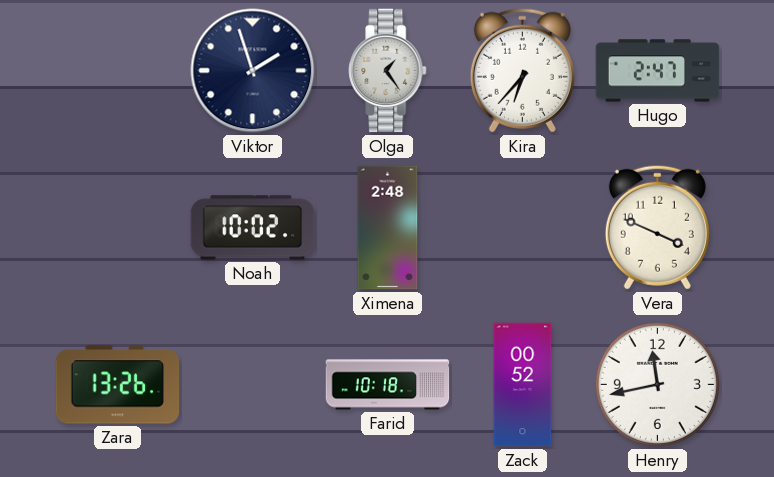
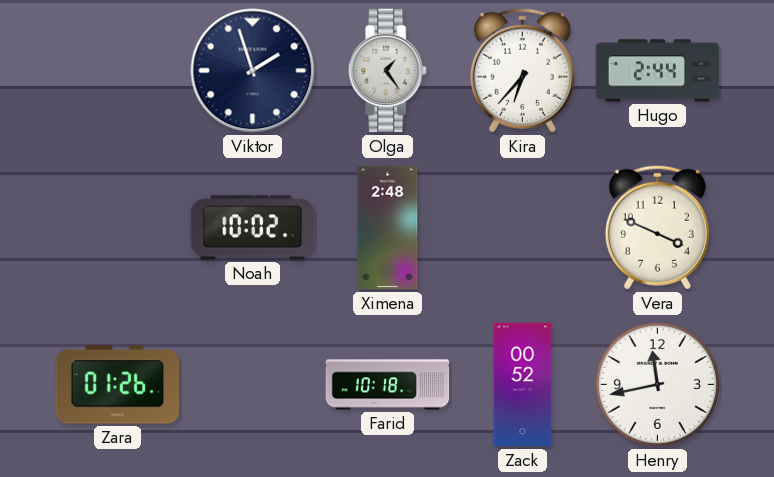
Hugo: 2:47 -> 2:44
Zara: 13:26 -> 01:26
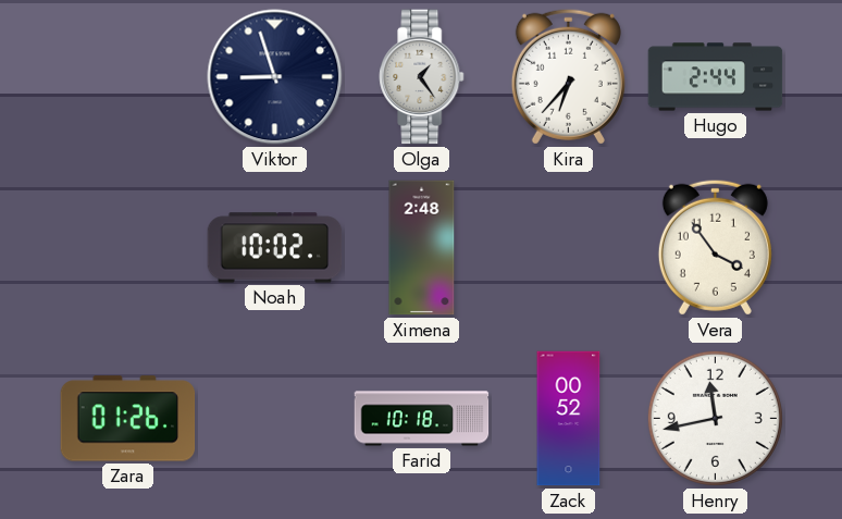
Viktor: 1:57 -> 8:57
Vera: 3:49 -> 3:54
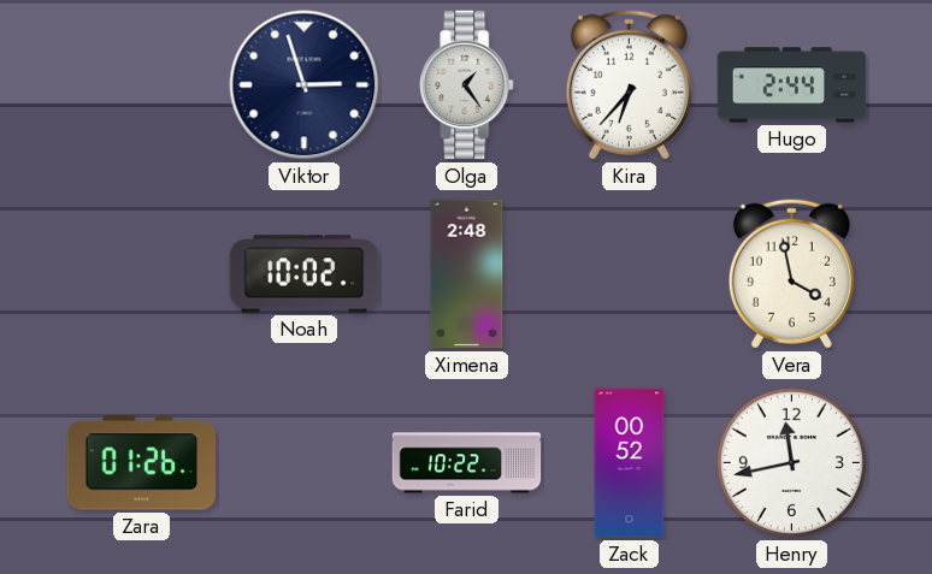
Viktor: 8:57 -> 2:57
Vera: 3:54 -> 3:58
Farid: 10:18 -> 10:22
